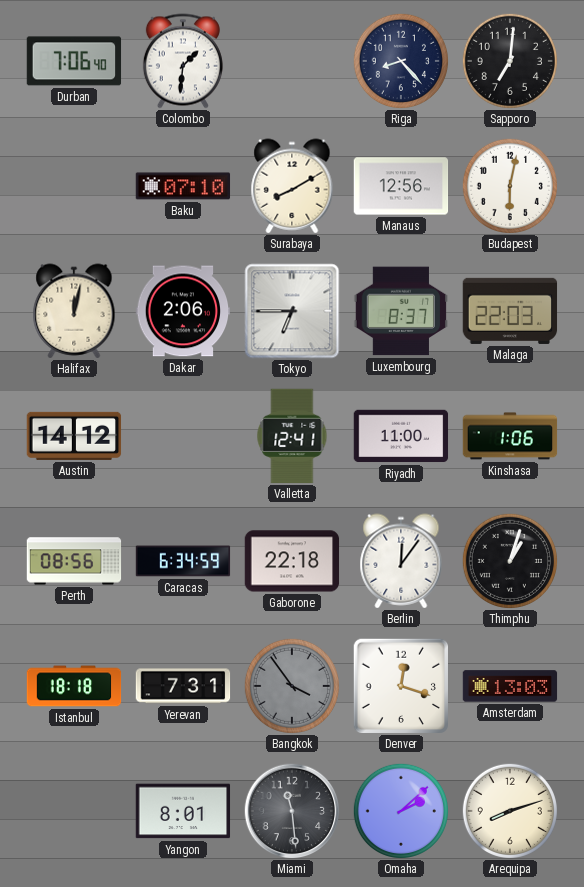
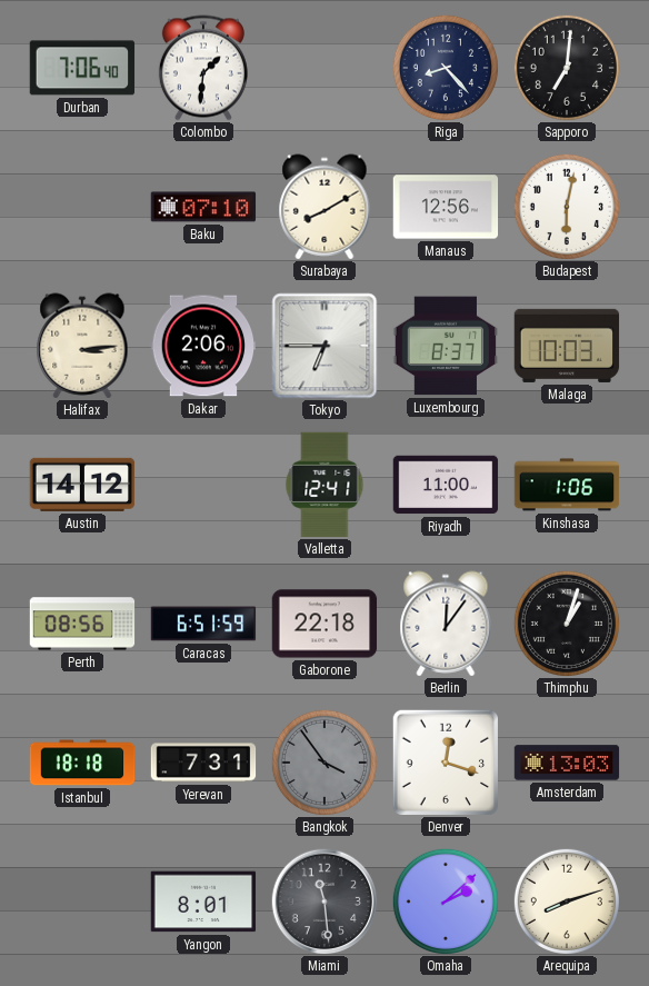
Halifax: 12:02 -> 3:14
Malaga: 22:03 -> 10:03
Caracas: 6:34 -> 6:51
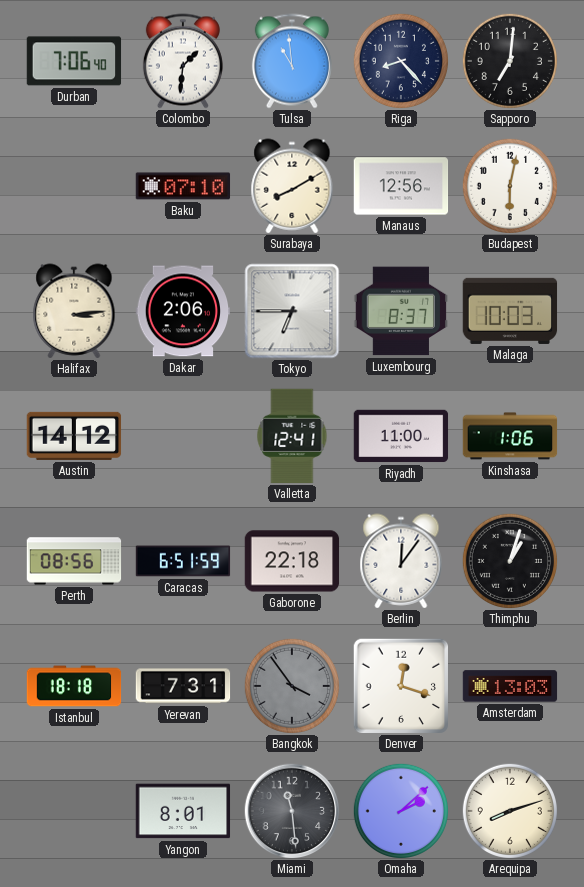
Tulsa: none -> 10:59
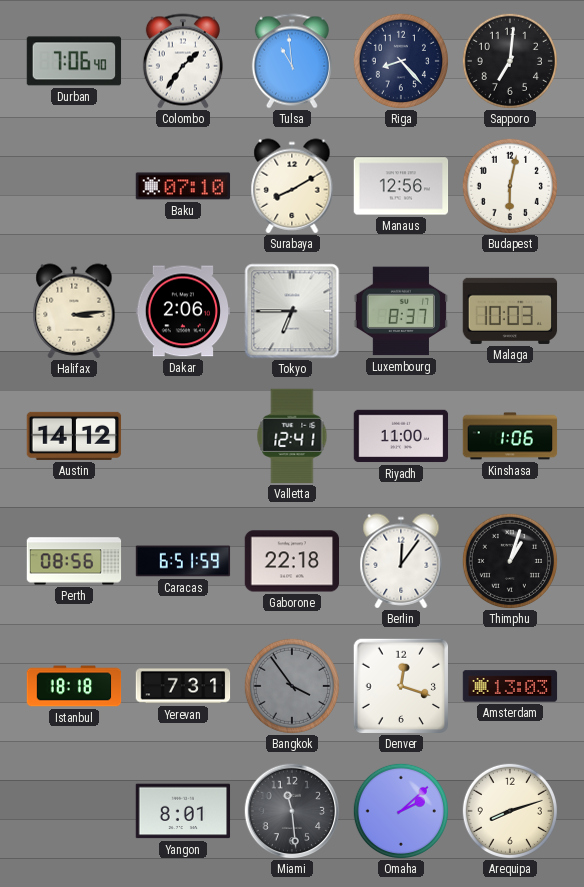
Colombo: 1:31 -> 1:36
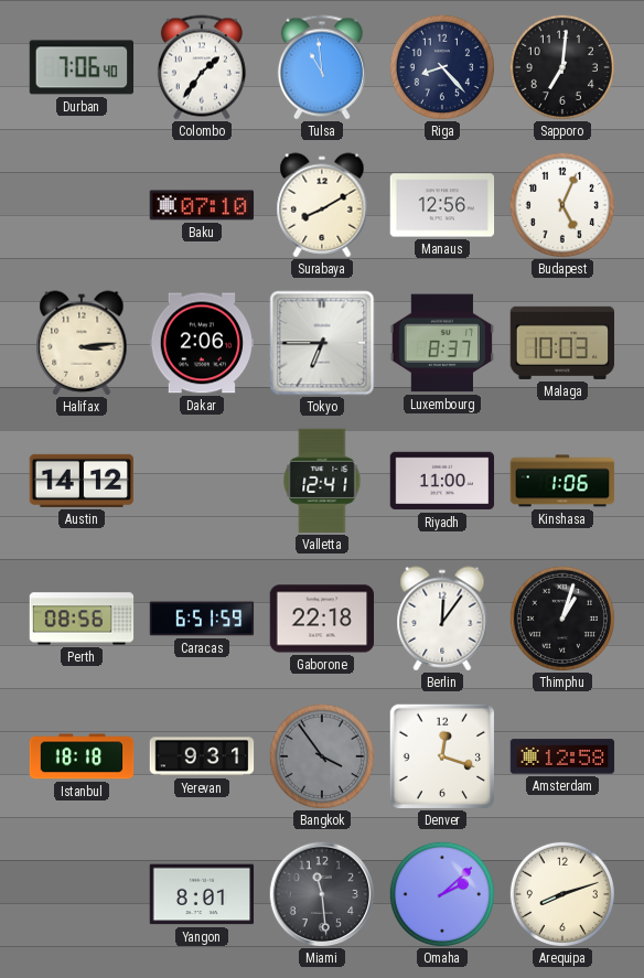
Budapest: 6:02 -> 5:04
Yerevan: 7:31 -> 9:31
Amsterdam: 13:03 -> 12:58
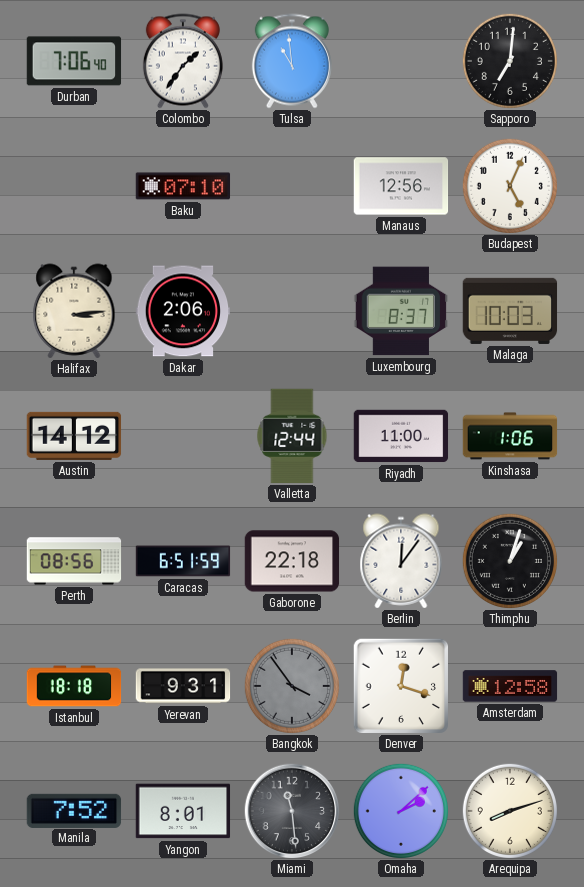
Riga: 8:23 -> none
Surabaya: 8:10 -> none
Tokyo: 6:45 -> none
Valletta: 12:41 -> 12:44
Manila: none -> 7:52
